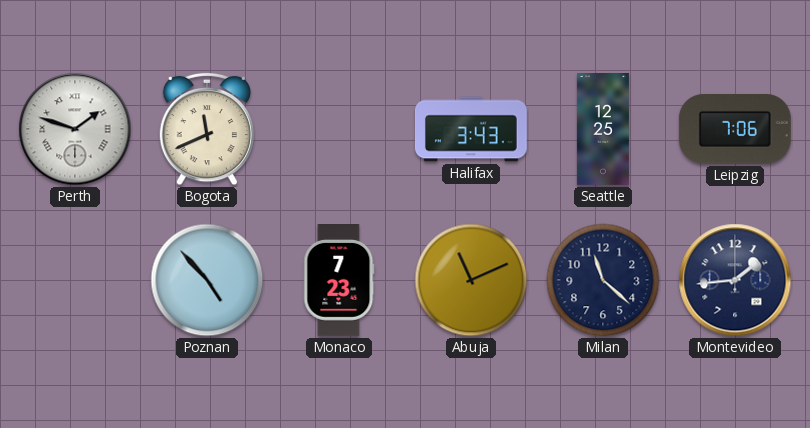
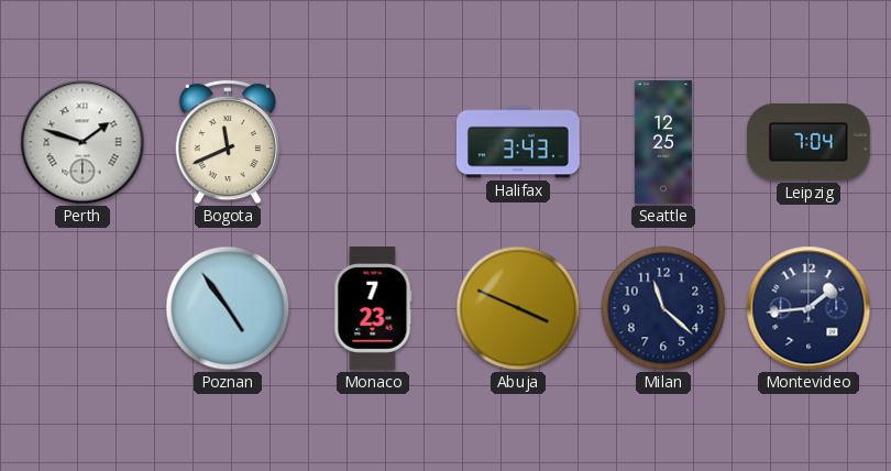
Leipzig: 7:06 -> 7:04
Poznan: 4:53 -> 4:54
Abuja: 11:11 -> 3:49
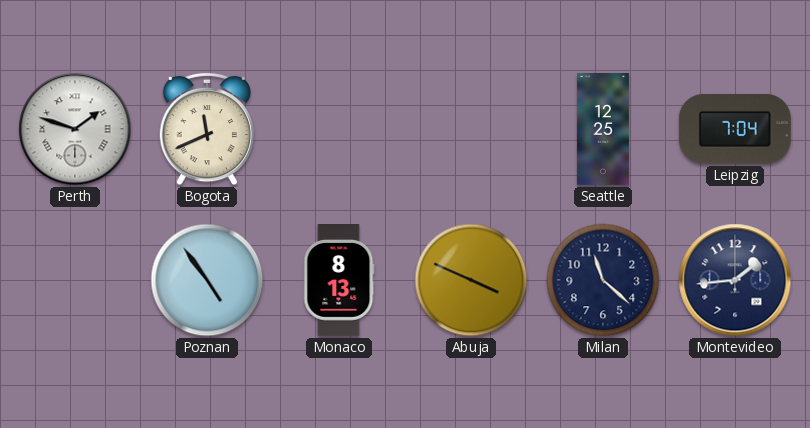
Halifax: 3:43 -> none
Monaco: 7:23 -> 8:13
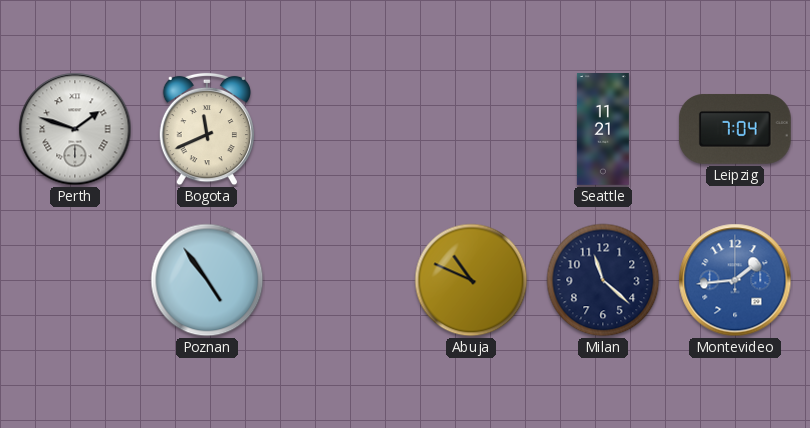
Seattle: 12:25 -> 11:21
Monaco: 8:13 -> none
Abuja: 3:49 -> 10:49
Montevideo dial: navy -> blue
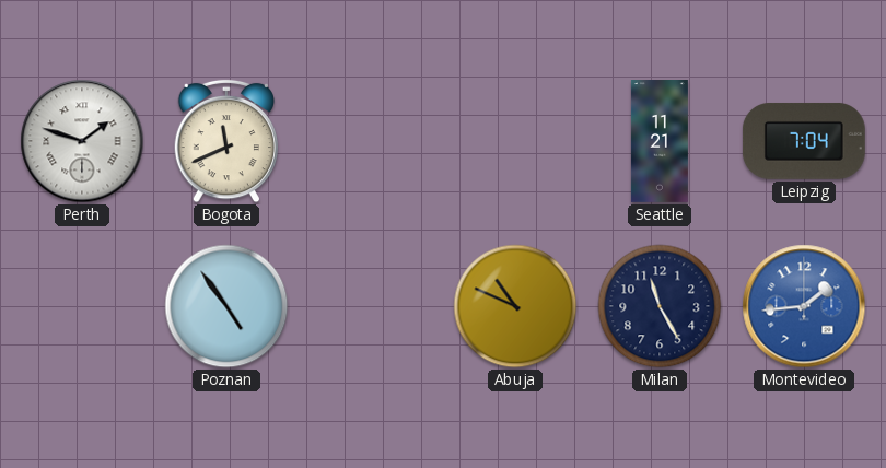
Milan: 11:22 -> 11:25
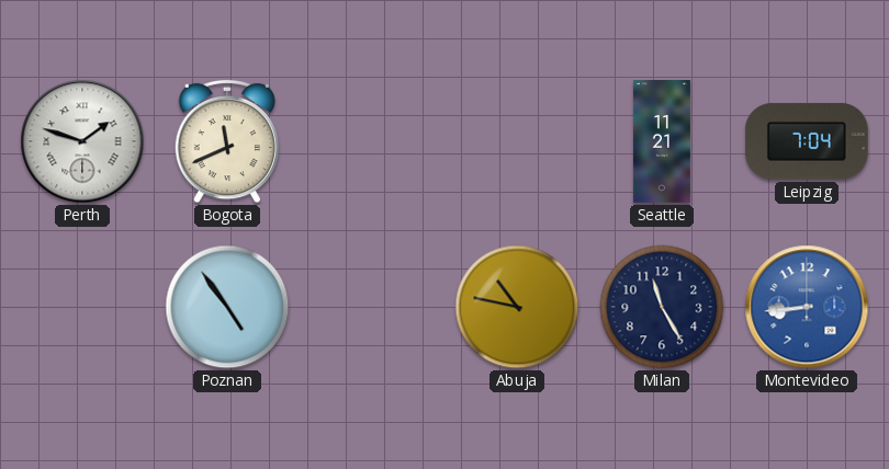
Abuja: 10:49 -> 10:47
Montevideo: 1:44 -> 8:44
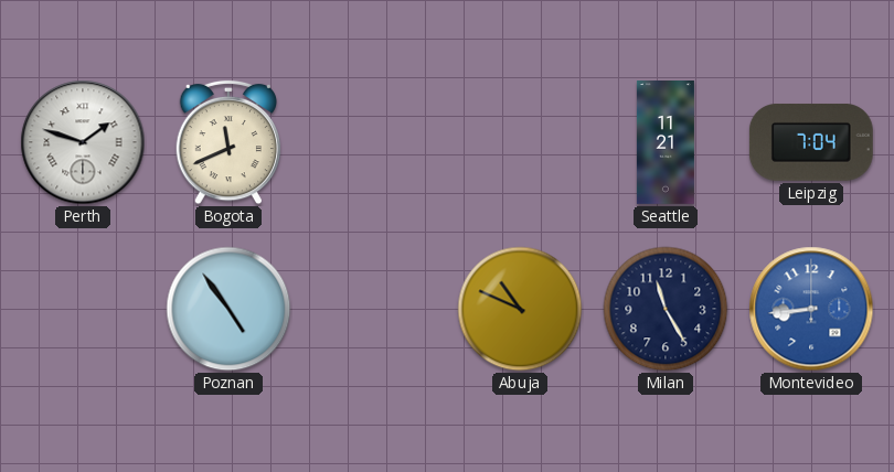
Abuja: 10:47 -> 10:49
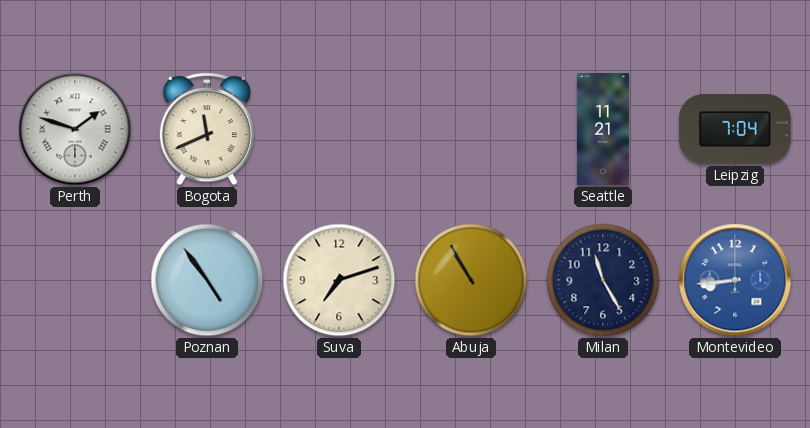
Suva: none -> 7:12
Abuja: 10:49 -> 10:55
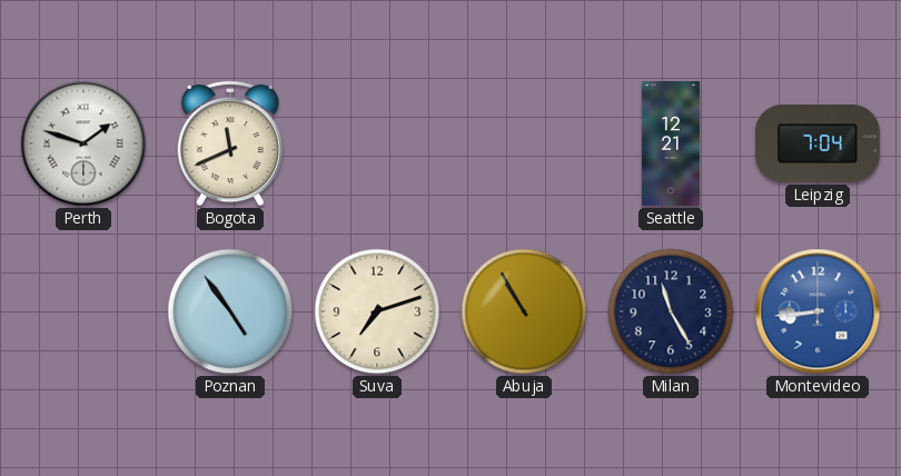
Seattle: 11:21 -> 12:21
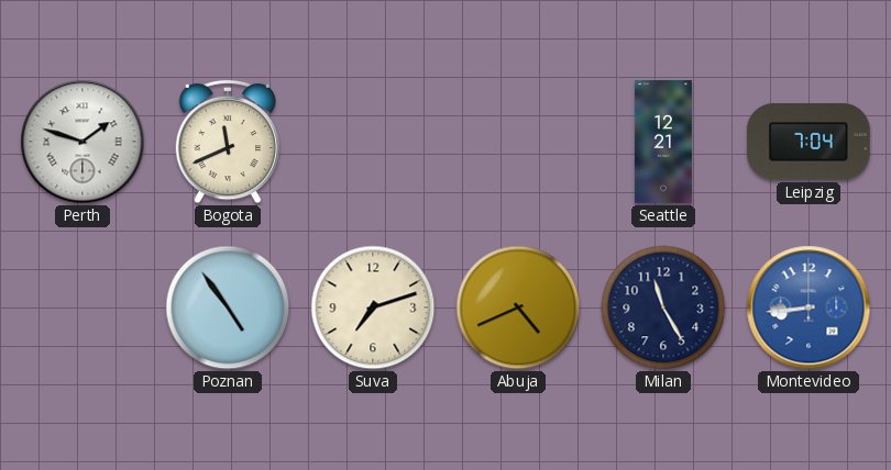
Abuja: 10:55 -> 4:41
